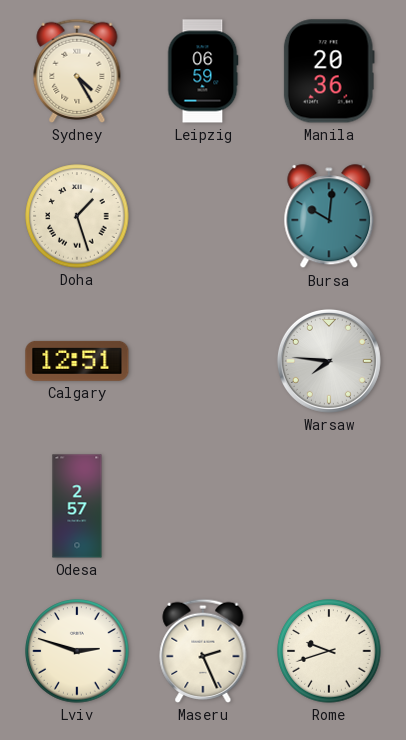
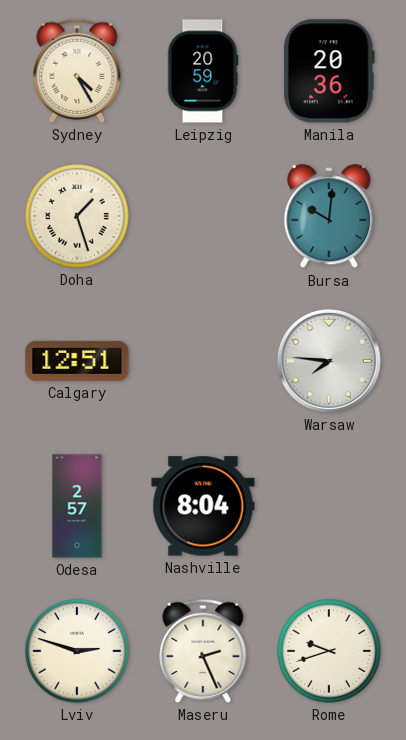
Leipzig: 06:59 -> 20:59
Nashville: none -> 8:04
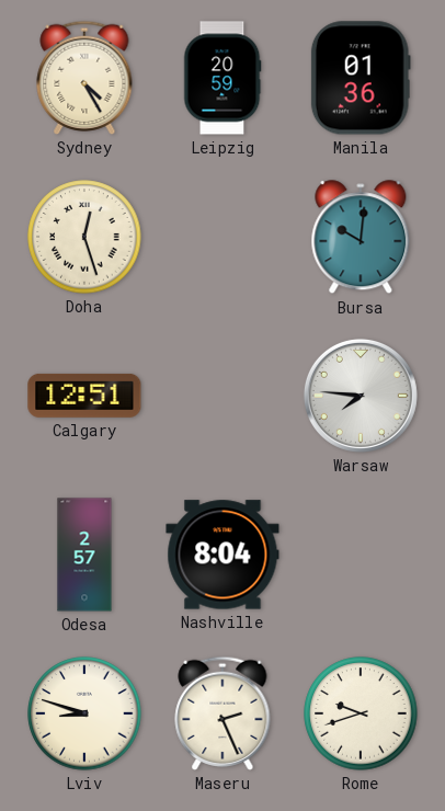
Manila: 20:36 -> 01:36
Doha: 1:27 -> 12:27
Lviv: 2:48 -> 8:48
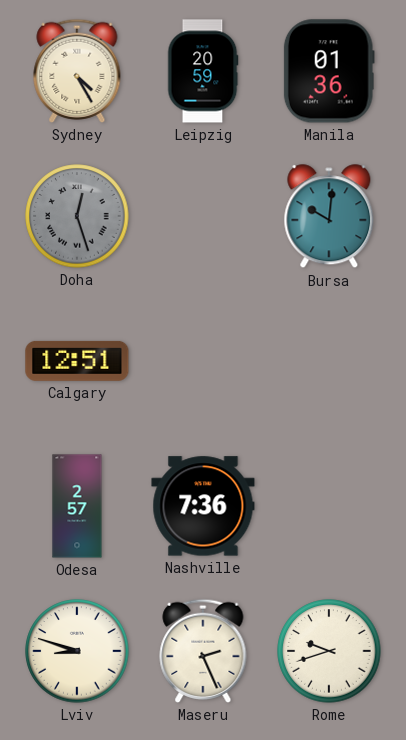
Doha dial: cream -> grey
Warsaw: 7:46 -> none
Nashville: 8:04 -> 7:36
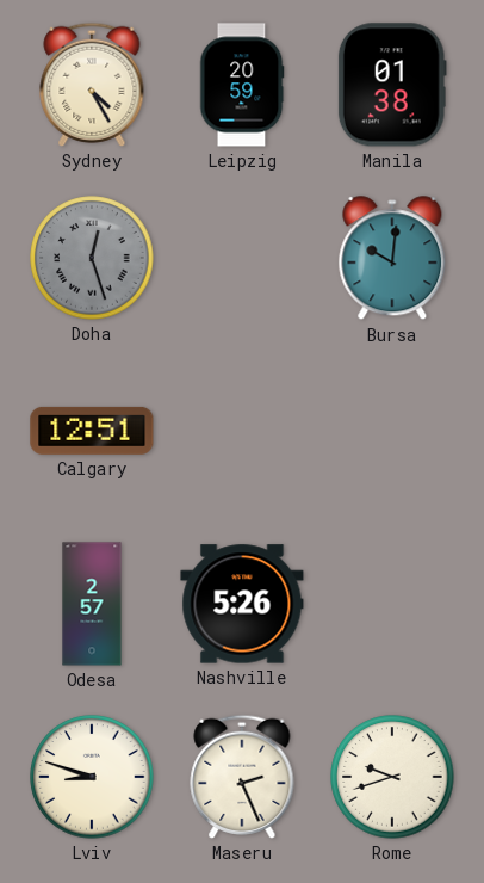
Manila: 01:36 -> 01:38
Nashville: 7:36 -> 5:26
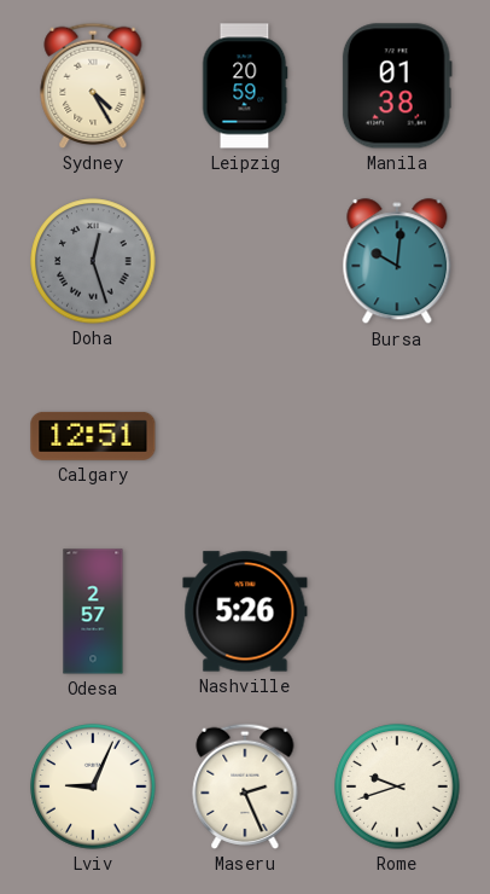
Lviv: 8:48 -> 9:04
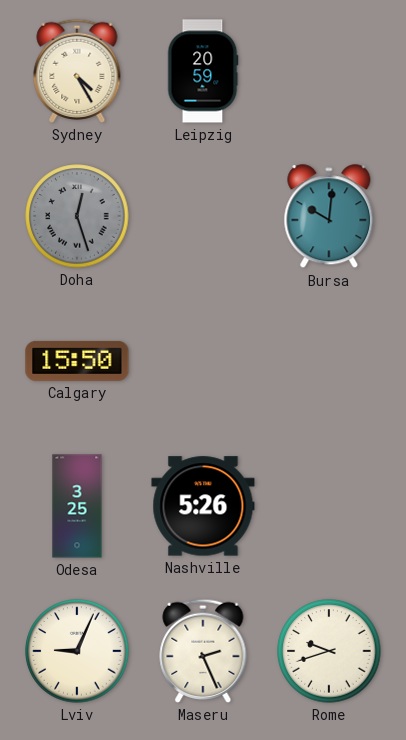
Manila: 01:38 -> none
Calgary: 12:51 -> 15:50
Odesa: 2:57 -> 3:25
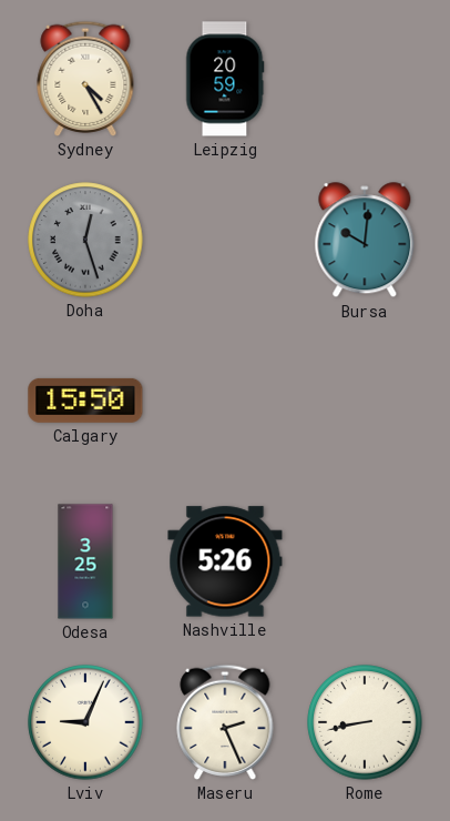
Rome: 9:42 -> 8:43
